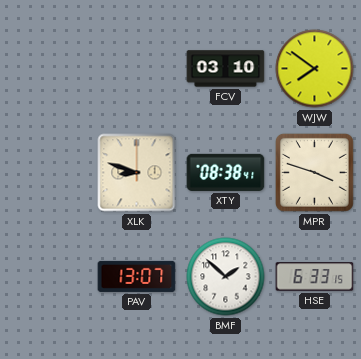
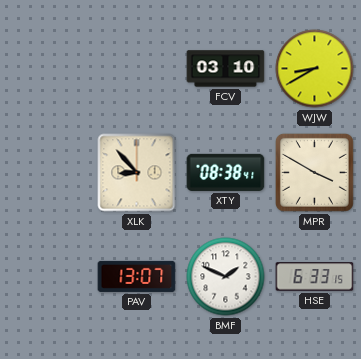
WJW: 7:51 -> 8:40
XLK: 8:48 -> 8:53
MPR: 3:48 -> 3:50
BMF: 1:52 -> 1:49
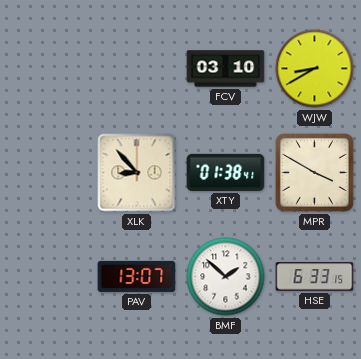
XTY: 08:38 -> 01:38
BMF: 1:49 -> 1:52
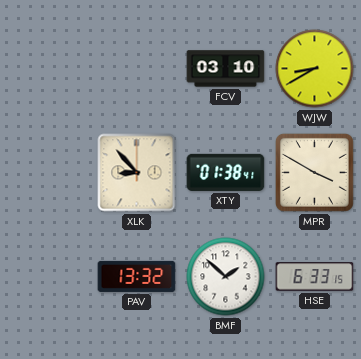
PAV: 13:07 -> 13:32
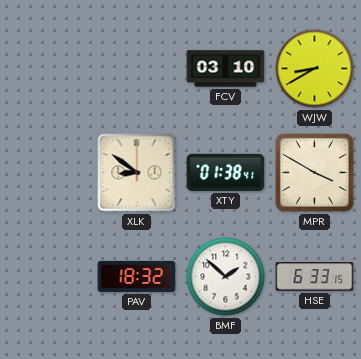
XLK: 8:53 -> 8:51
PAV: 13:32 -> 18:32
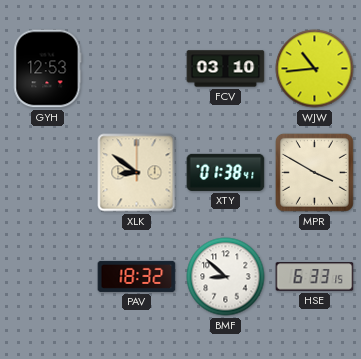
GYH: none -> 12:53
WJW: 8:40 -> 10:44
BMF: 1:52 -> 8:52
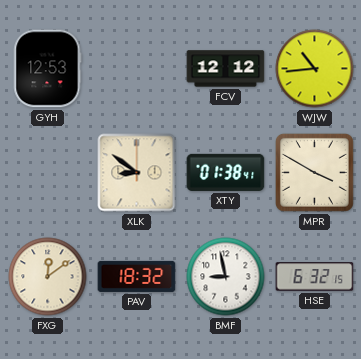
FCV: 03:10 -> 12:12
FXG: none -> 12:09
BMF: 8:52 -> 8:58
HSE: 6:33 -> 6:32
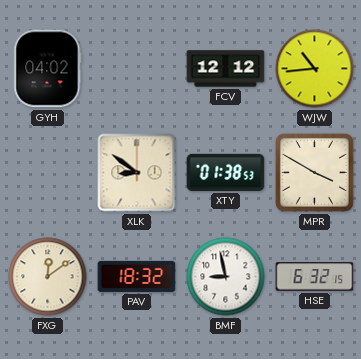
GYH: 12:53 -> 04:02
XTY: 01:38:41 -> 01:38:53
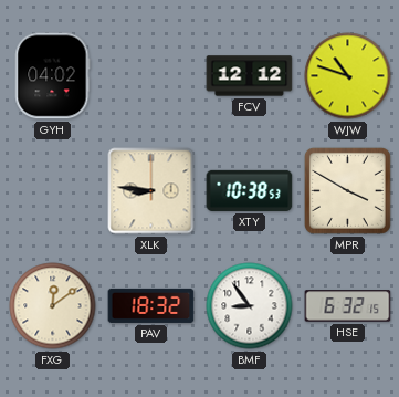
WJW: 10:44 -> 10:48
XLK: 8:51 -> 8:46
XTY: 01:38 -> 10:38
BMF: 8:58 -> 8:54
